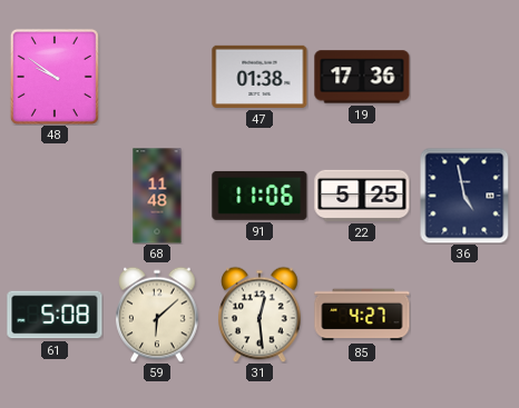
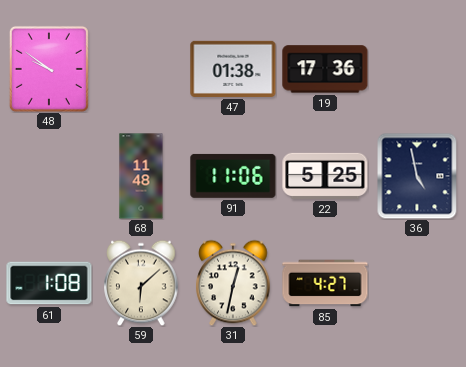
61: 5:08 -> 1:08
31: 12:29 -> 12:32
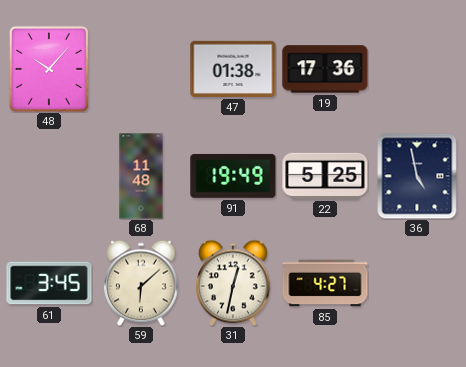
48: 9:51 -> 10:07
91: 11:06 -> 19:49
61: 1:08 -> 3:45
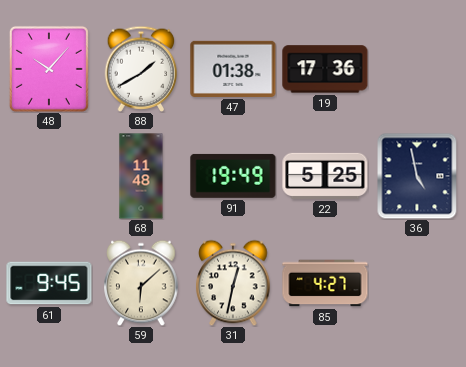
88: none -> 1:40
61: 3:45 -> 9:45
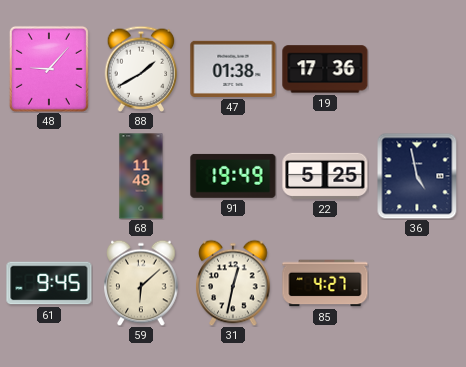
48: 10:07 -> 9:07
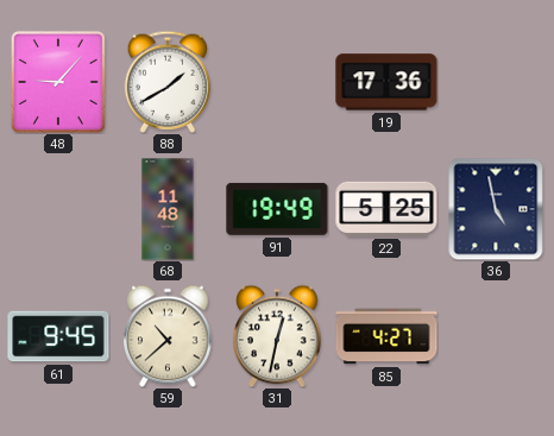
47: 01:38 -> none
59: 6:08 -> 10:38
